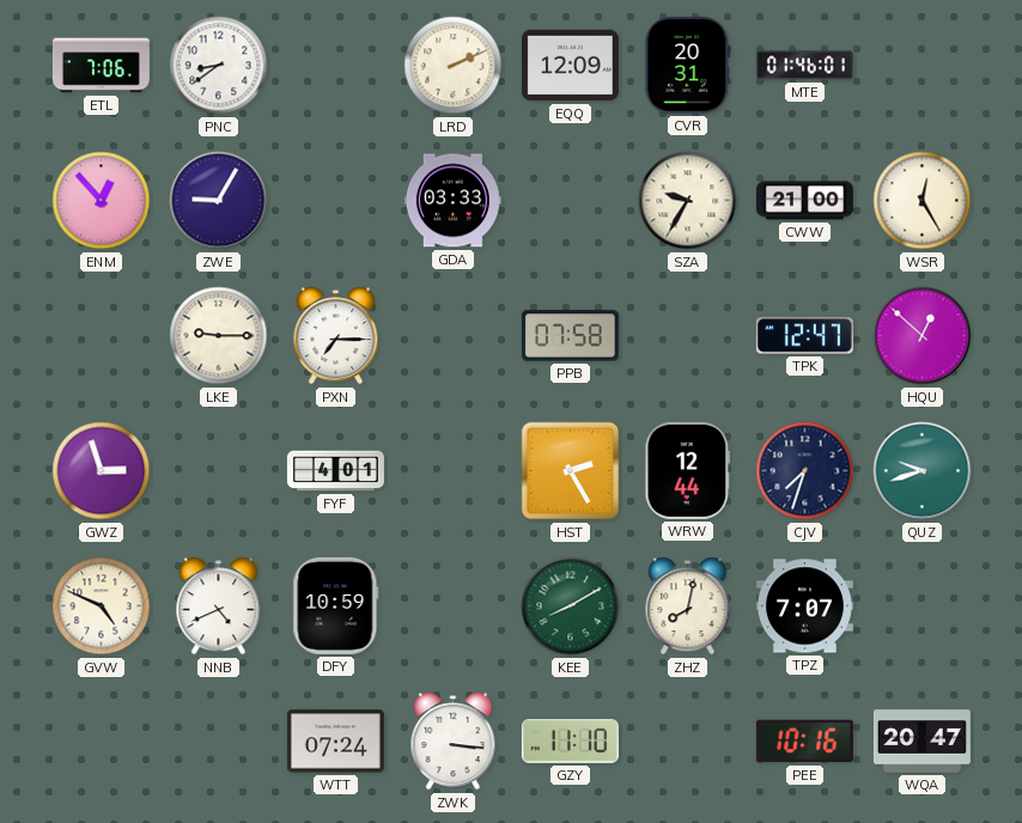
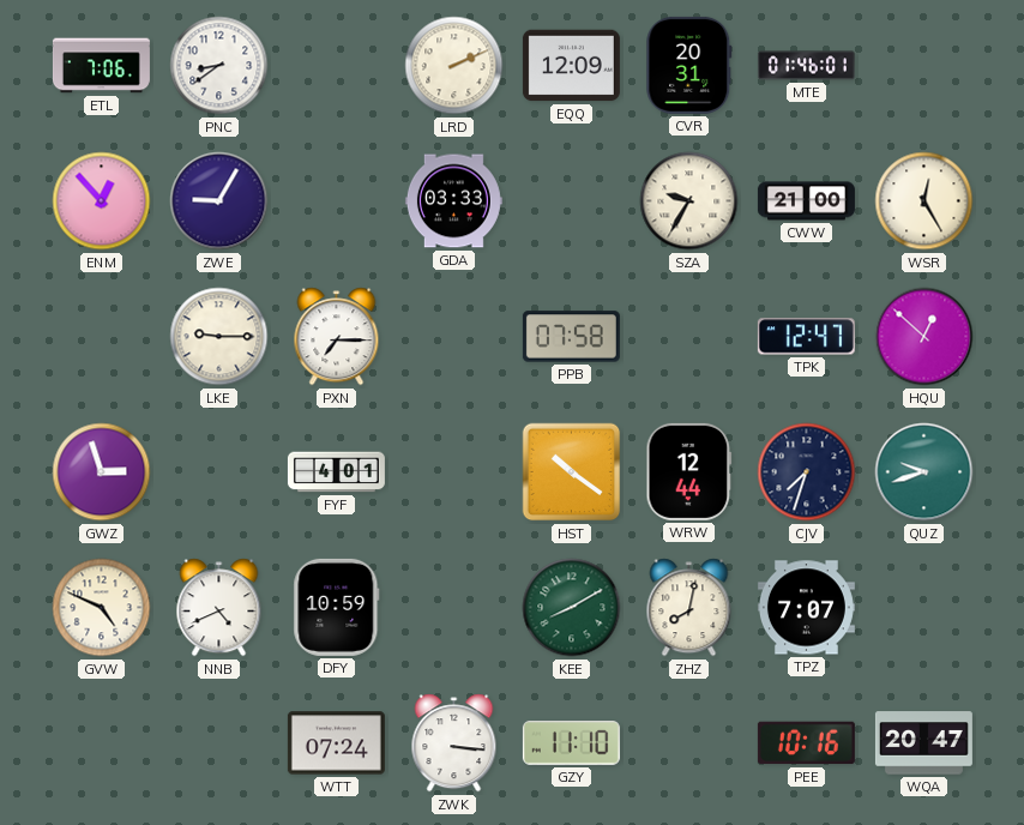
HST: 2:25 -> 10:21
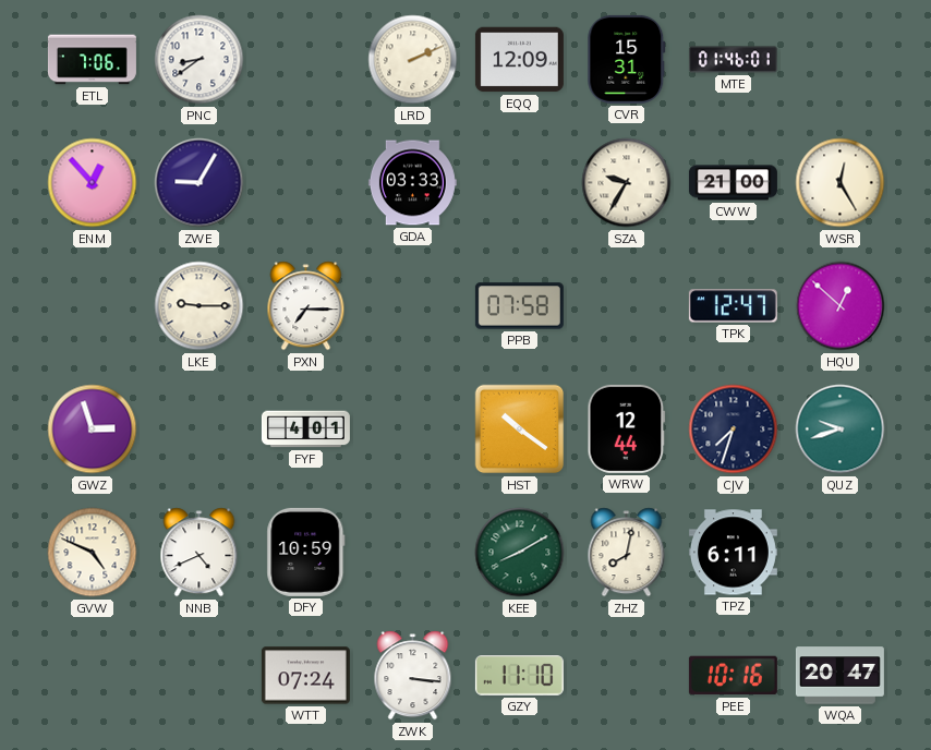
CVR: 20:31 -> 15:31
TPZ: 7:07 -> 6:11
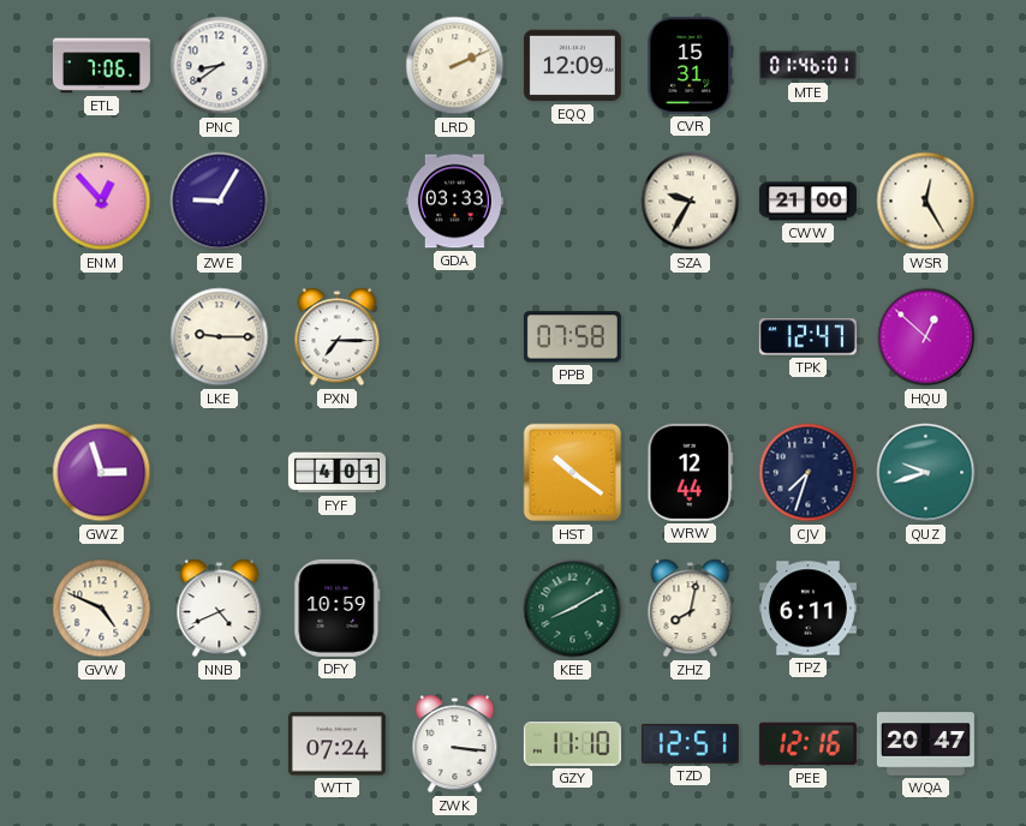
TZD: none -> 12:51
PEE: 10:16 -> 12:16
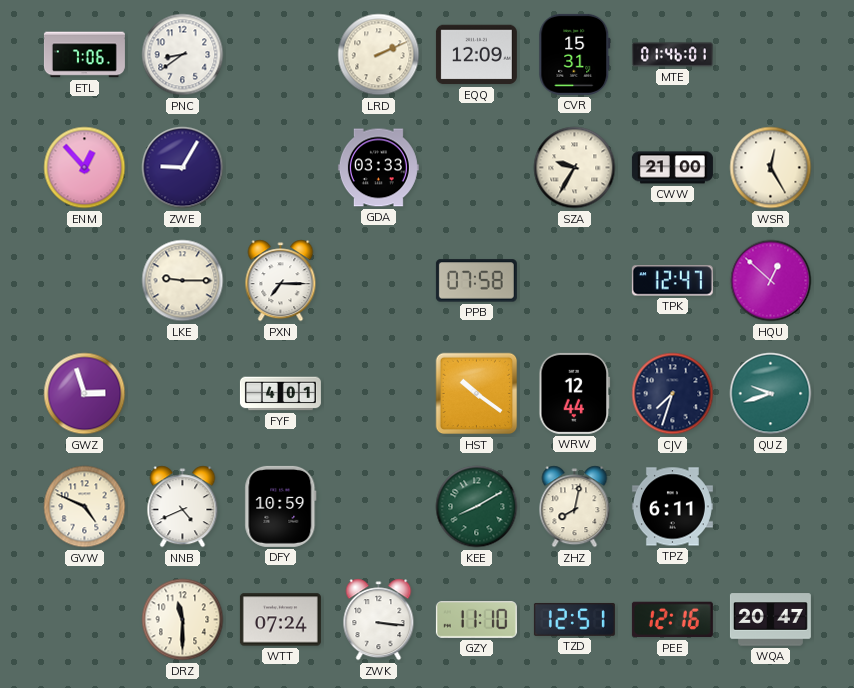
DRZ: none -> 11:30
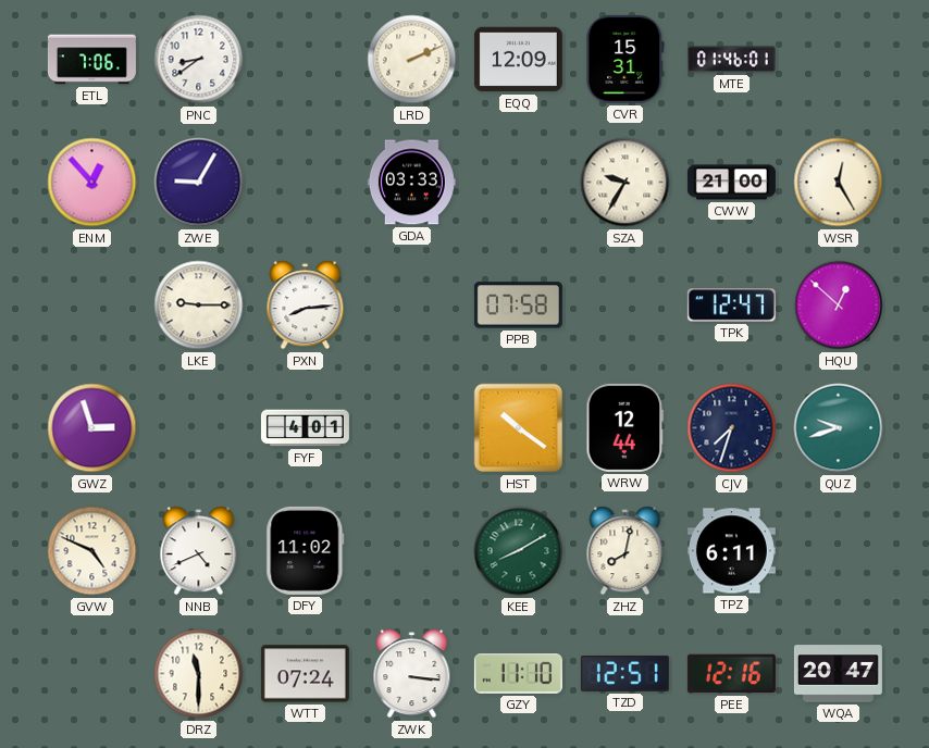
PXN: 7:15 -> 8:14
DFY: 10:59 -> 11:02
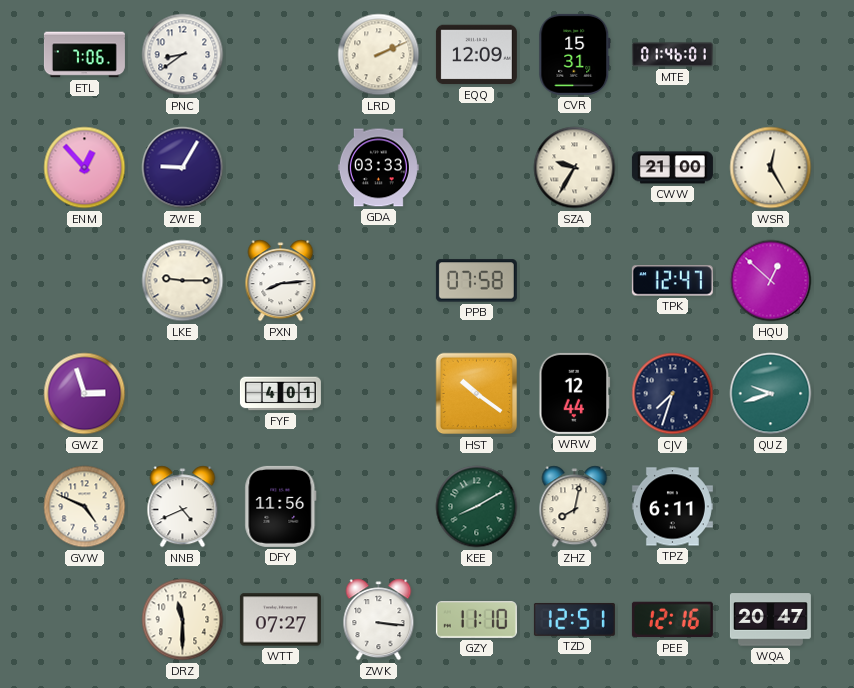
DFY: 11:02 -> 11:56
WTT: 07:24 -> 07:27
